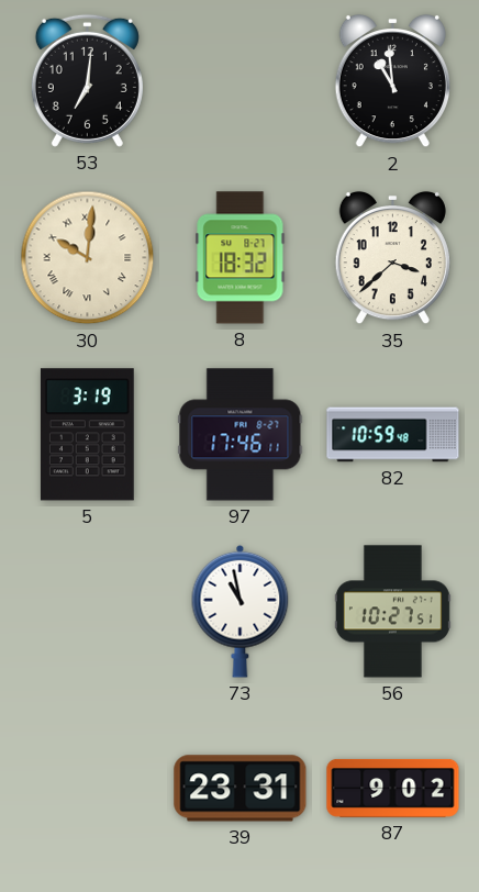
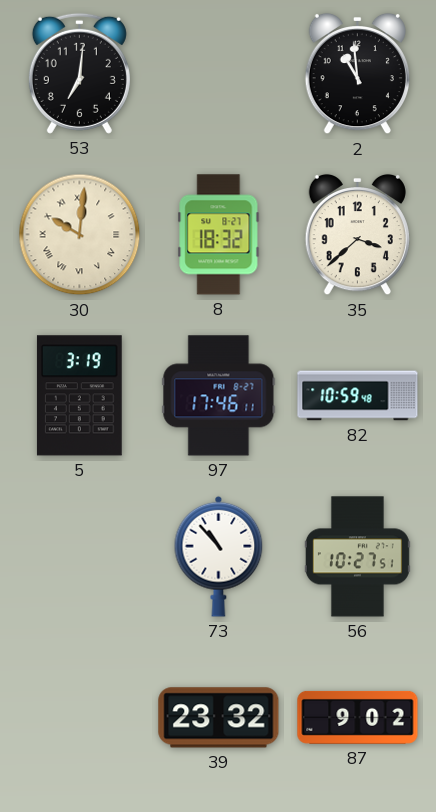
73: 10:58 -> 10:53
39: 23:31 -> 23:32
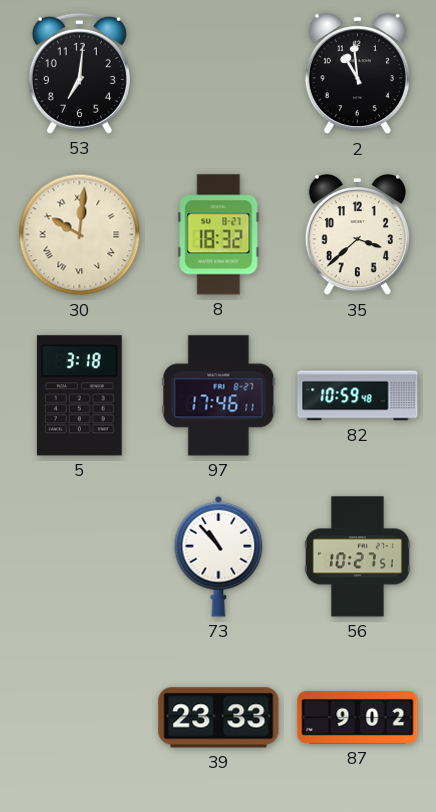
5: 3:19 -> 3:18
39: 23:32 -> 23:33
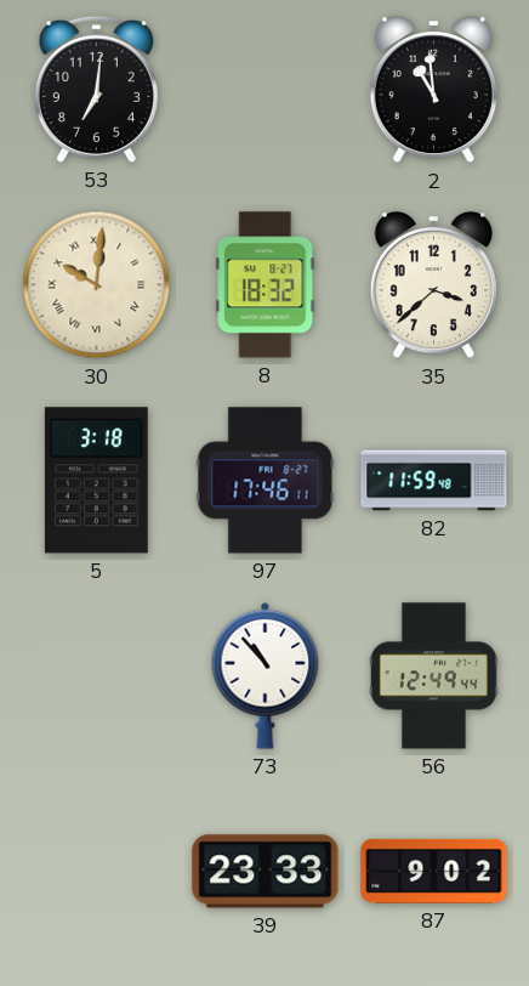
82: 10:59 -> 11:59
56: 10:27 -> 12:49
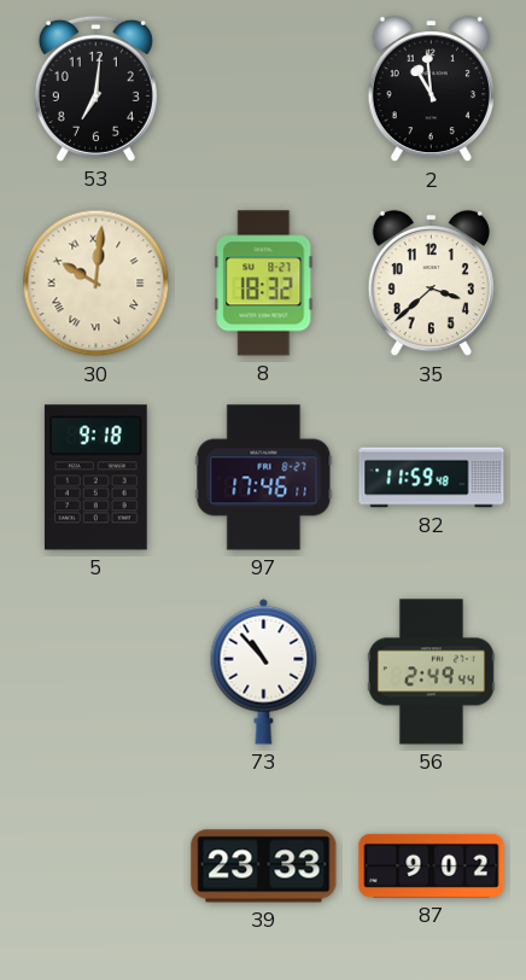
5: 3:18 -> 9:18
56: 12:49 -> 2:49
